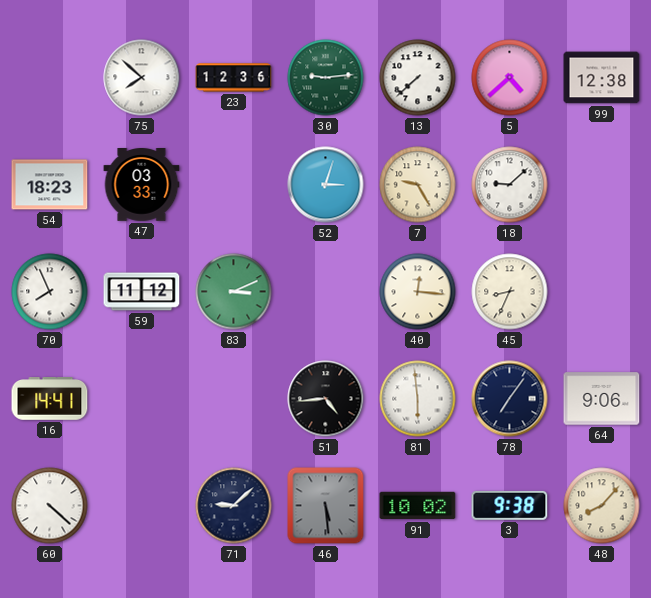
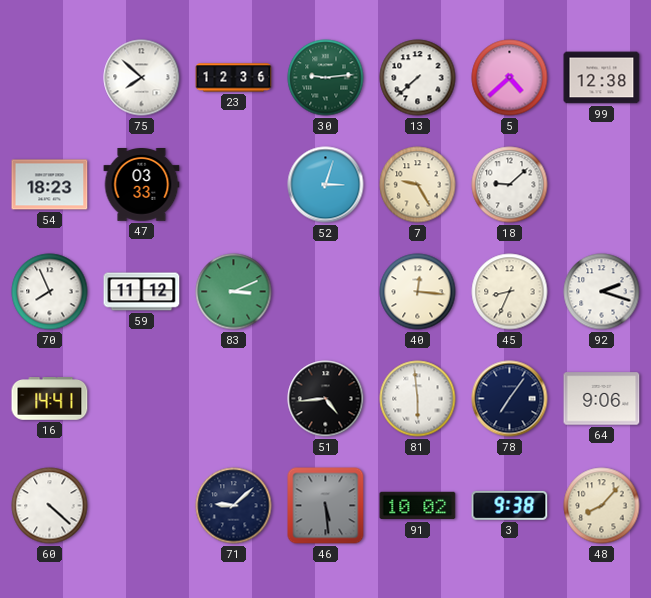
92: none -> 2:18
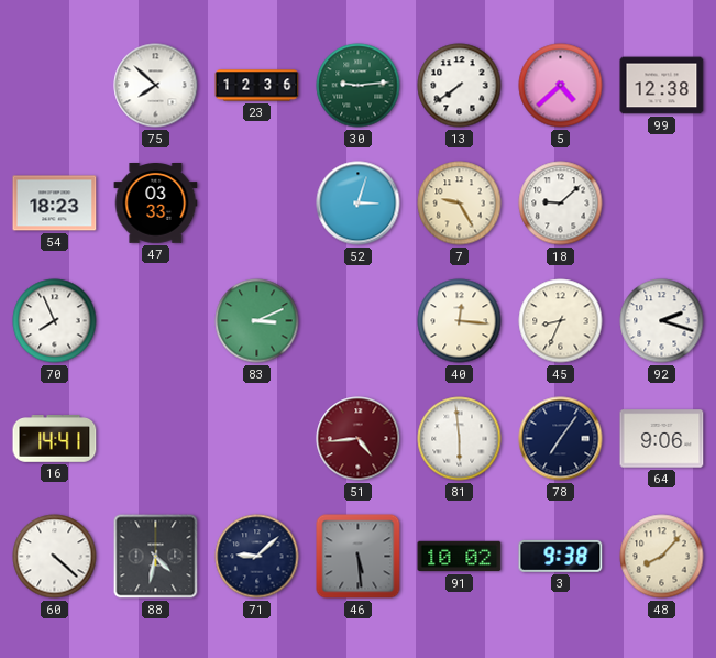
13: 7:38 -> 7:39
59: 11:12 -> none
51 dial: black -> burgundy
88: none -> 4:32
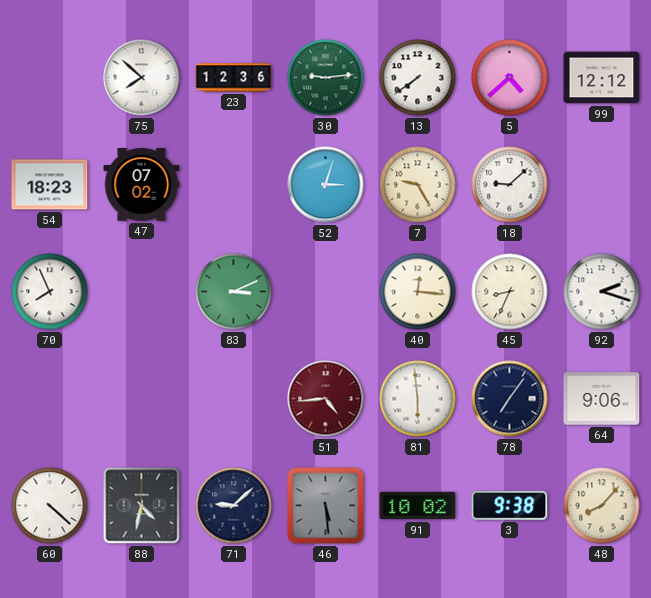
99: 12:38 -> 12:12
47: 03:33 -> 07:02
16: 14:41 -> none
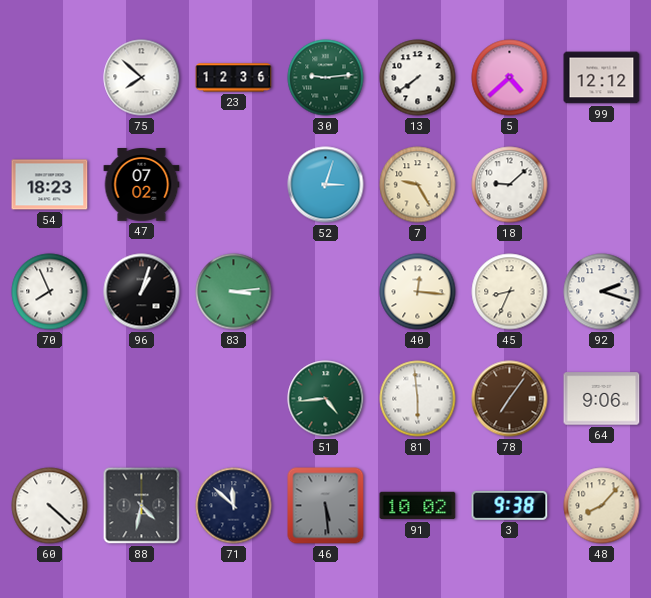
96: none -> 1:03
83: 3:11 -> 3:14
51 dial: burgundy -> green
78 dial: navy -> brown
71: 9:08 -> 11:52
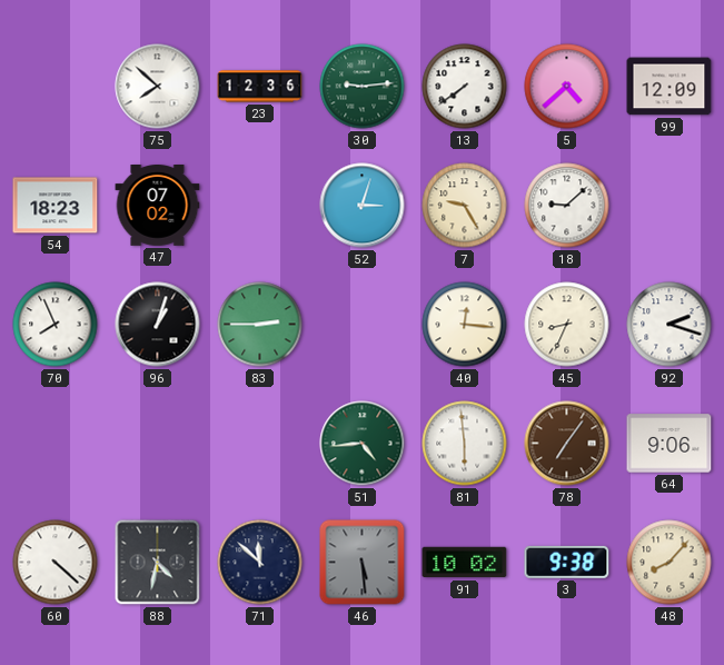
99: 12:12 -> 12:09
83: 3:14 -> 2:45
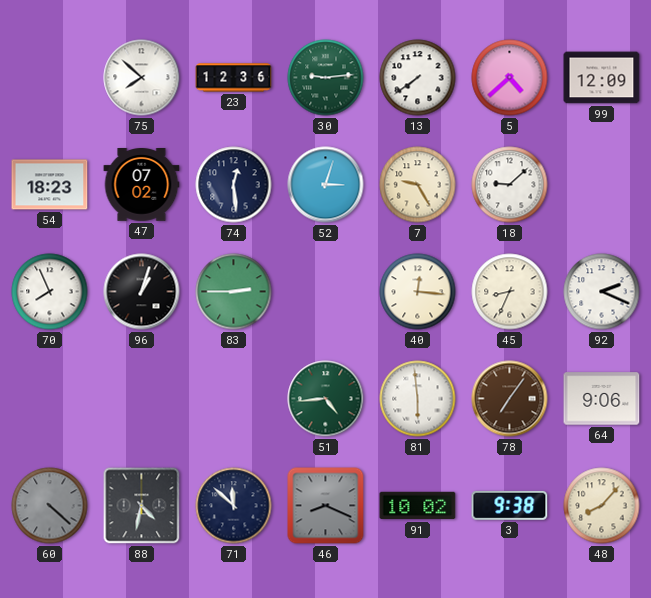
74: none -> 12:29
92: 2:18 -> 2:19
60 dial: white -> grey
46: 5:29 -> 8:19
